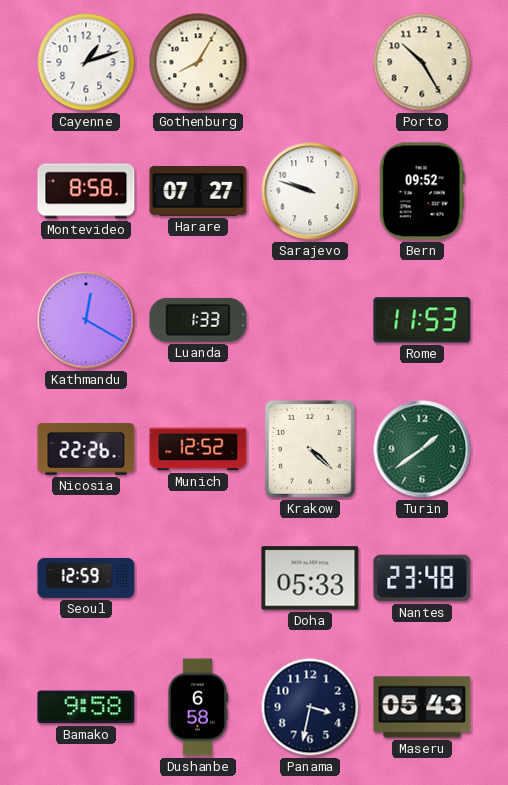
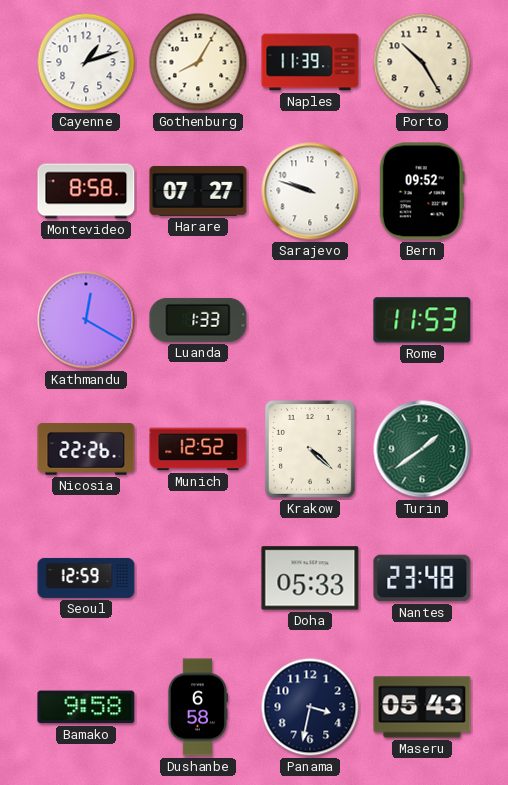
Naples: none -> 11:39
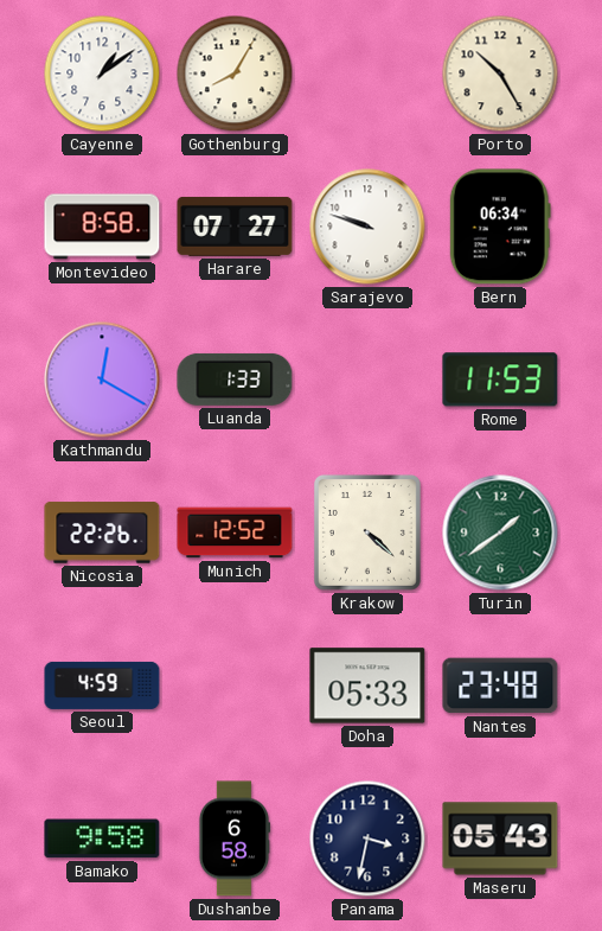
Cayenne: 1:12 -> 1:09
Naples: 11:39 -> none
Bern: 09:52 -> 06:34
Seoul: 12:59 -> 4:59
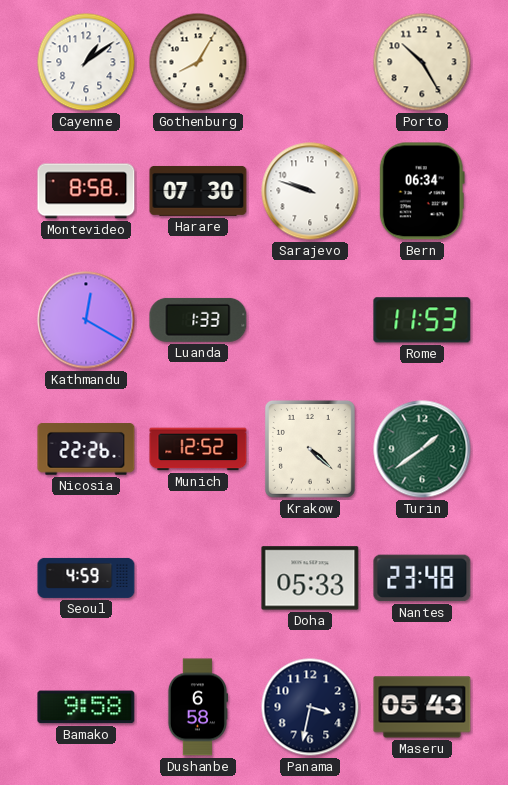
Harare: 07:27 -> 07:30
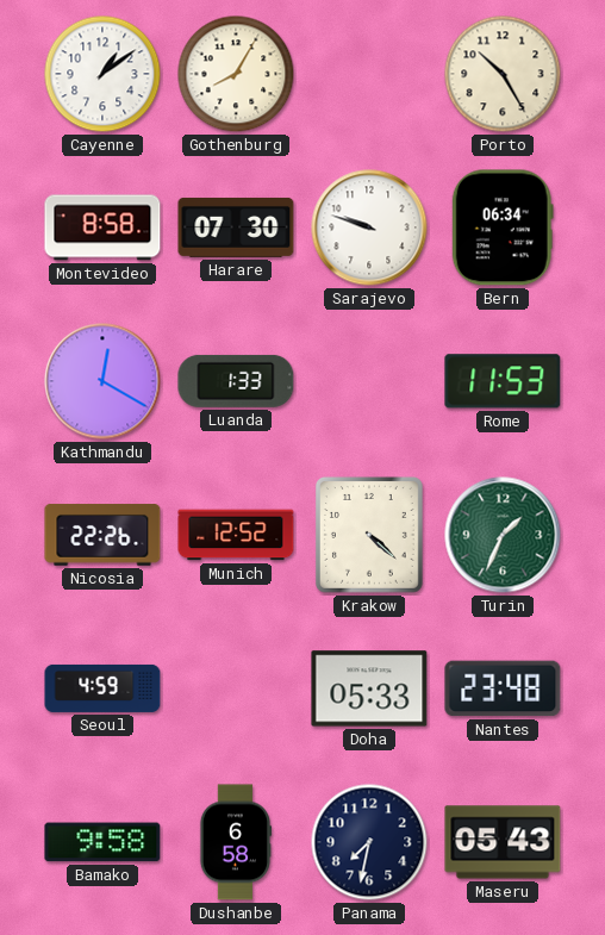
Turin: 1:39 -> 1:34
Panama: 3:32 -> 7:32
